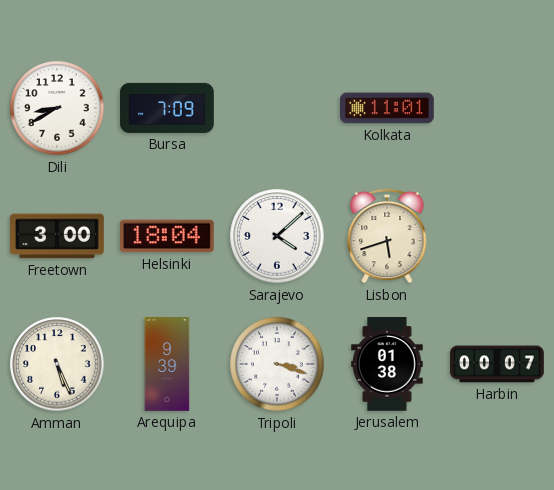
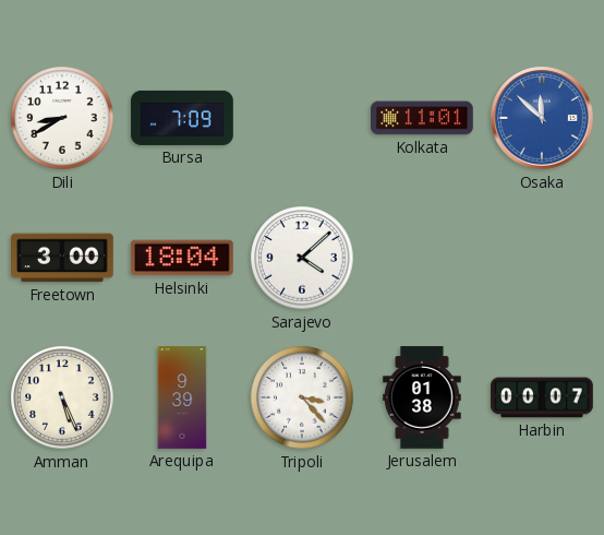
Osaka: none -> 11:52
Lisbon: 5:42 -> none
Tripoli: 3:18 -> 3:23
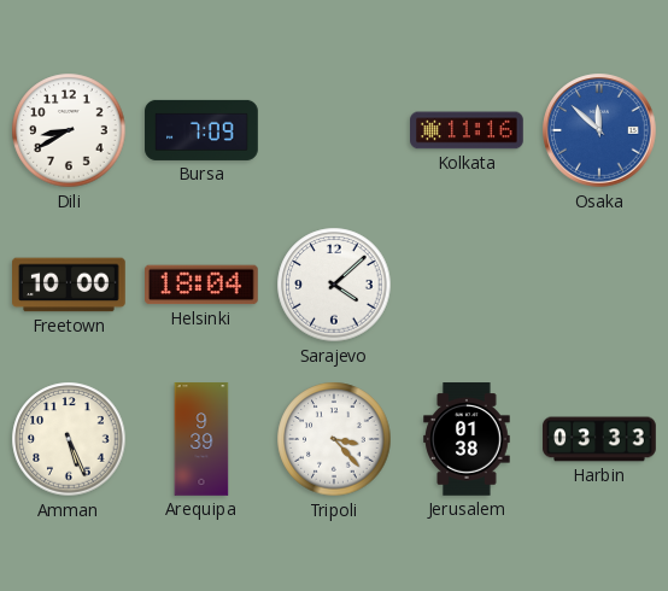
Kolkata: 11:01 -> 11:16
Freetown: 3:00 -> 10:00
Harbin: 00:07 -> 03:33
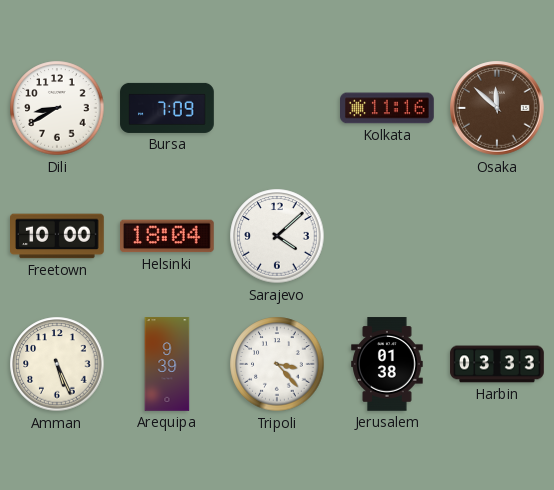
Osaka dial: blue -> brown
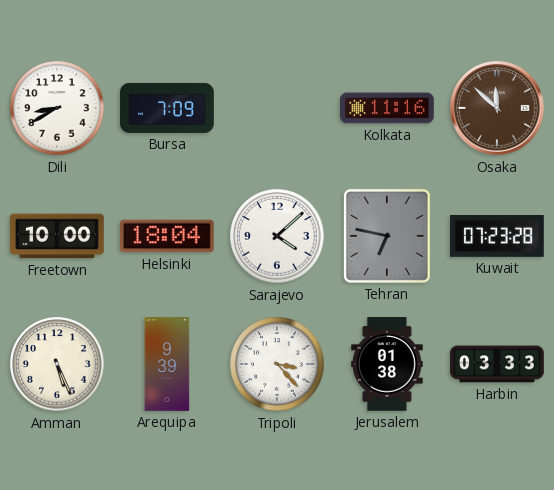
Tehran: none -> 6:47
Kuwait: none -> 07:23
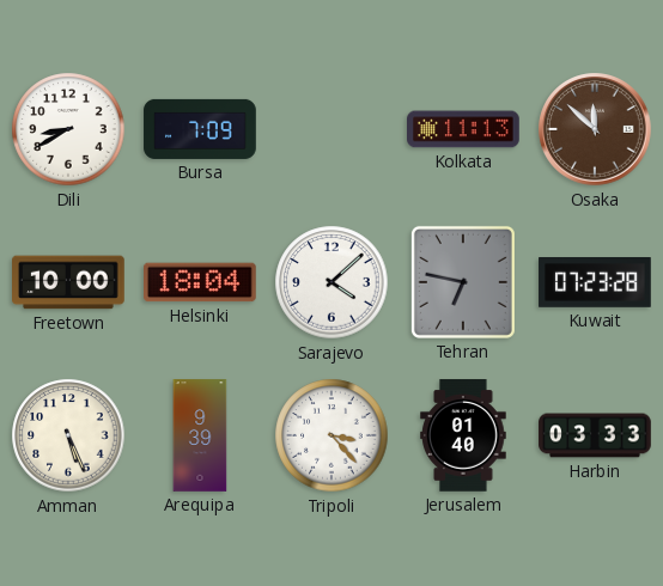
Kolkata: 11:16 -> 11:13
Jerusalem: 01:38 -> 01:40
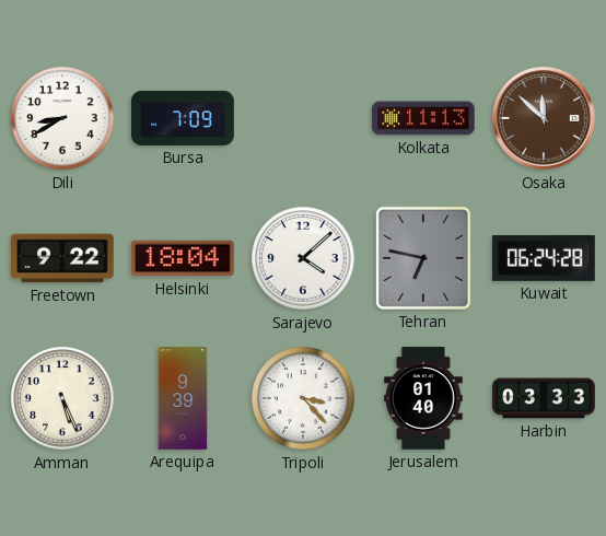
Freetown: 10:00 -> 9:22
Kuwait: 07:23 -> 06:24
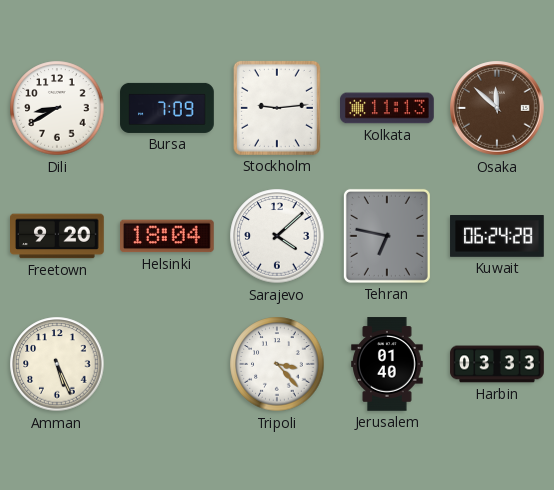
Stockholm: none -> 9:14
Freetown: 9:22 -> 9:20
Arequipa: 9:39 -> none
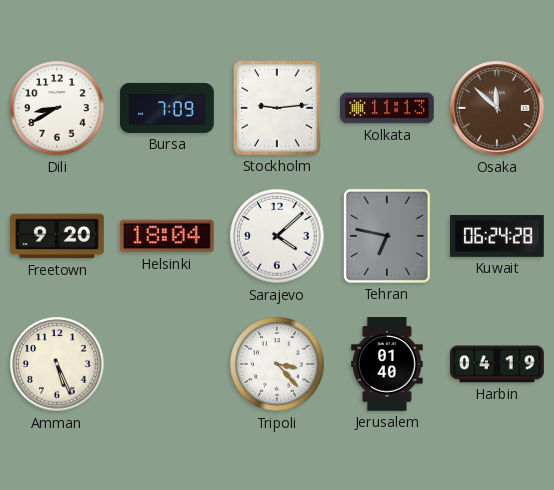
Harbin: 03:33 -> 04:19
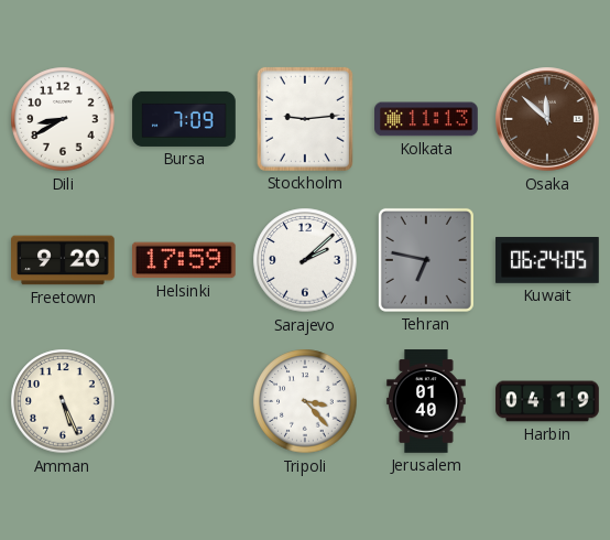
Helsinki: 18:04 -> 17:59
Sarajevo: 4:08 -> 2:08
Kuwait: 06:24:28 -> 06:24:05
